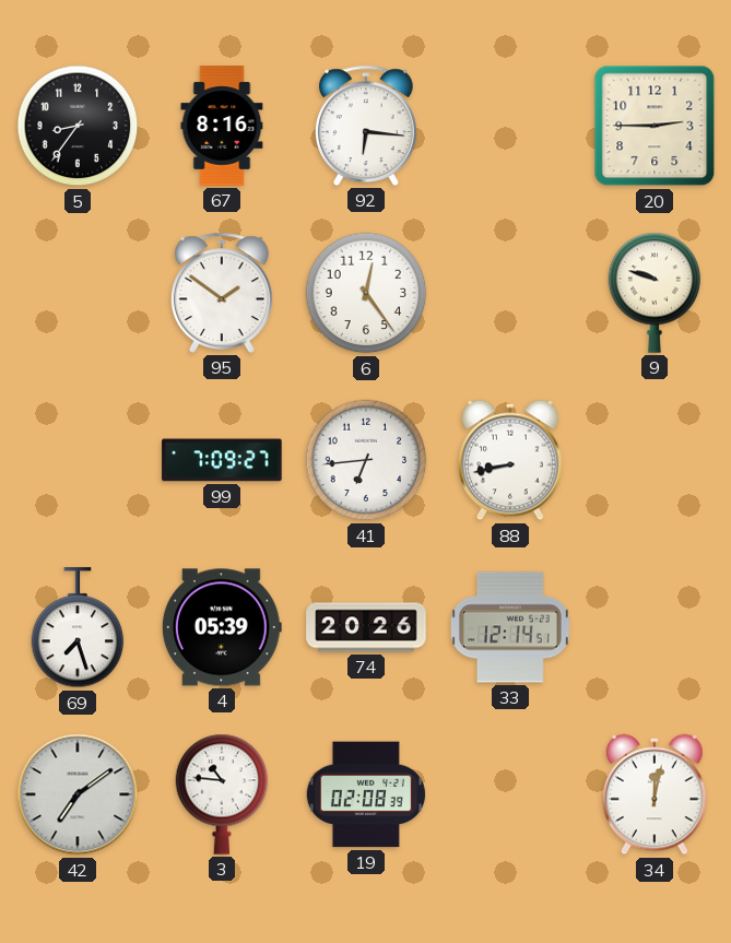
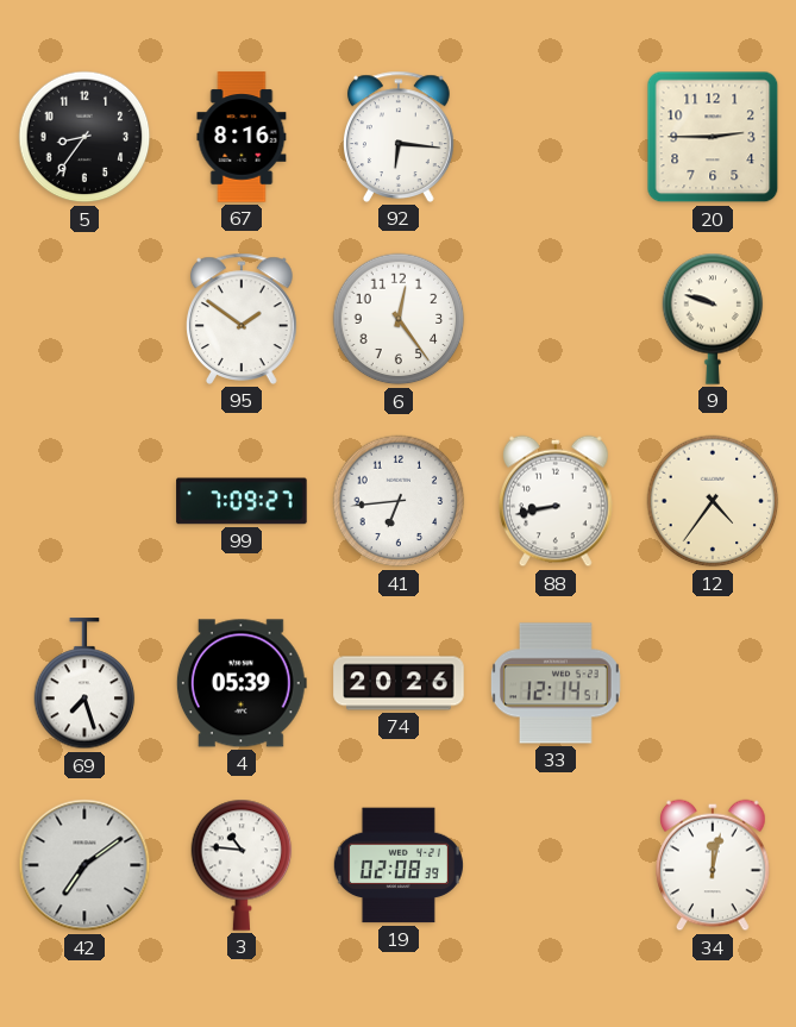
12: none -> 4:36
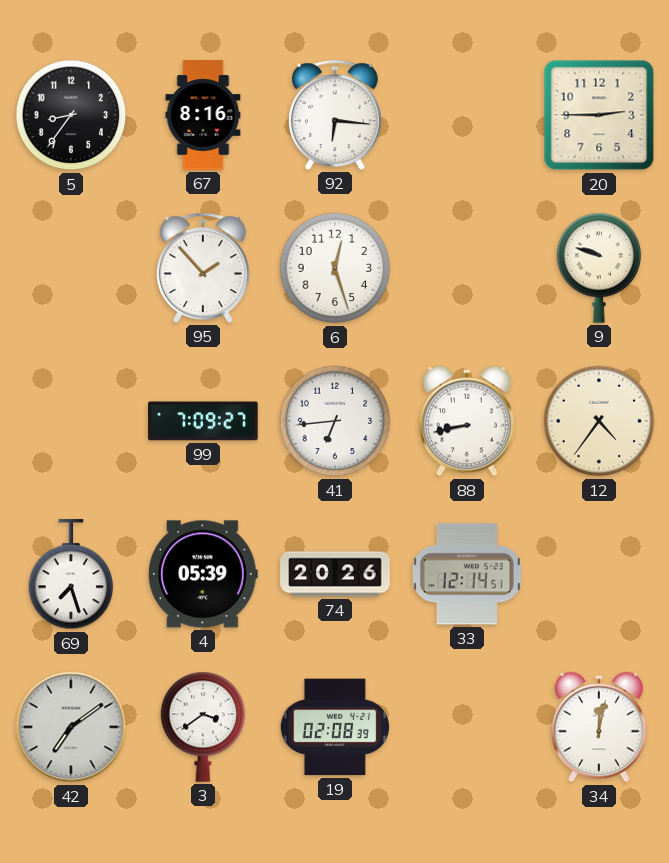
95: 1:51 -> 1:53
6: 12:24 -> 12:27
3: 10:46 -> 3:39
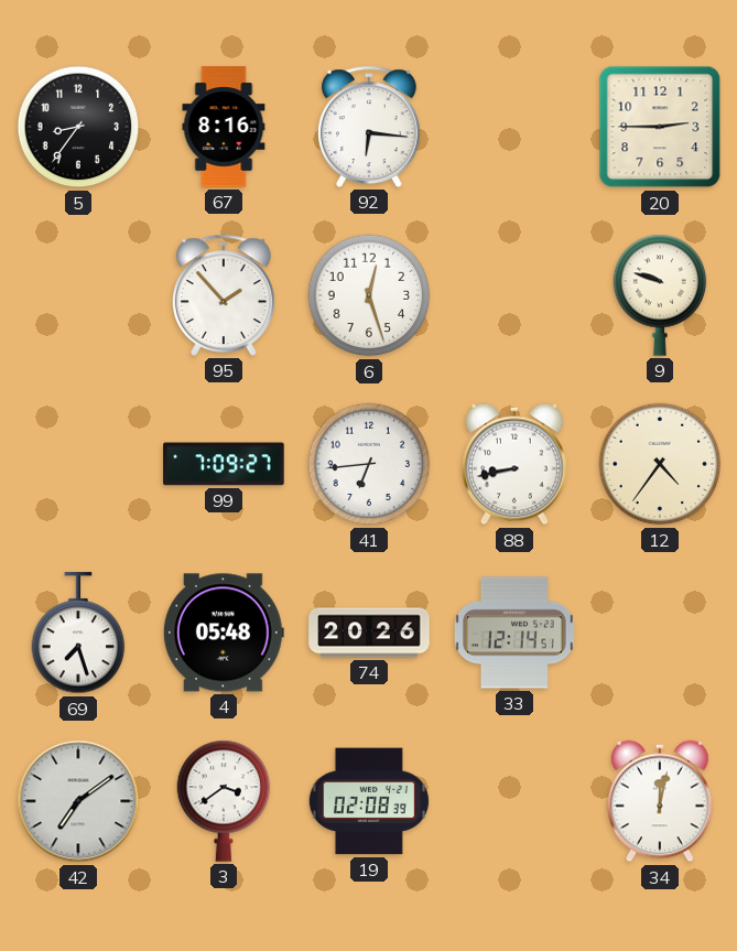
4: 05:39 -> 05:48
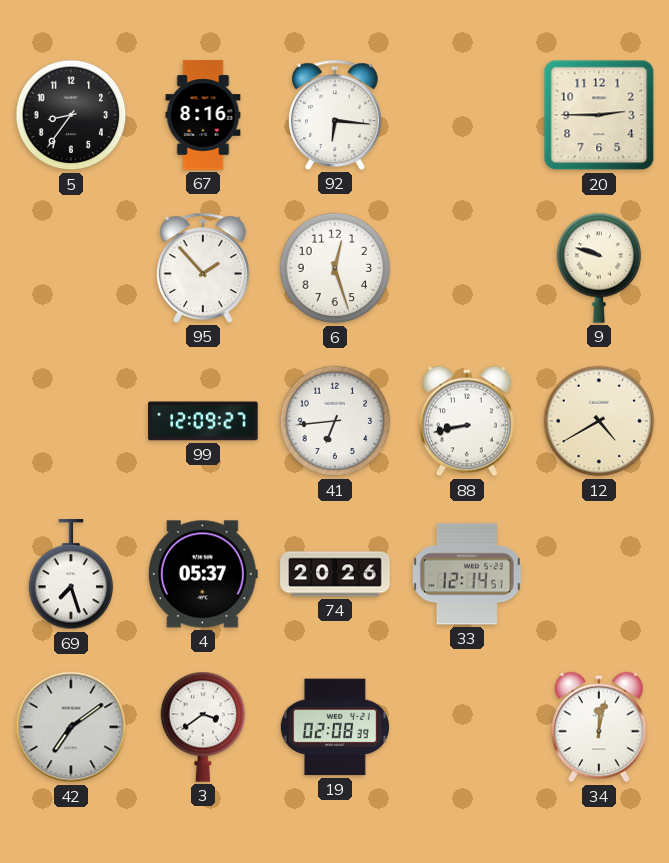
99: 7:09 -> 12:09
12: 4:36 -> 4:40
4: 05:48 -> 05:37
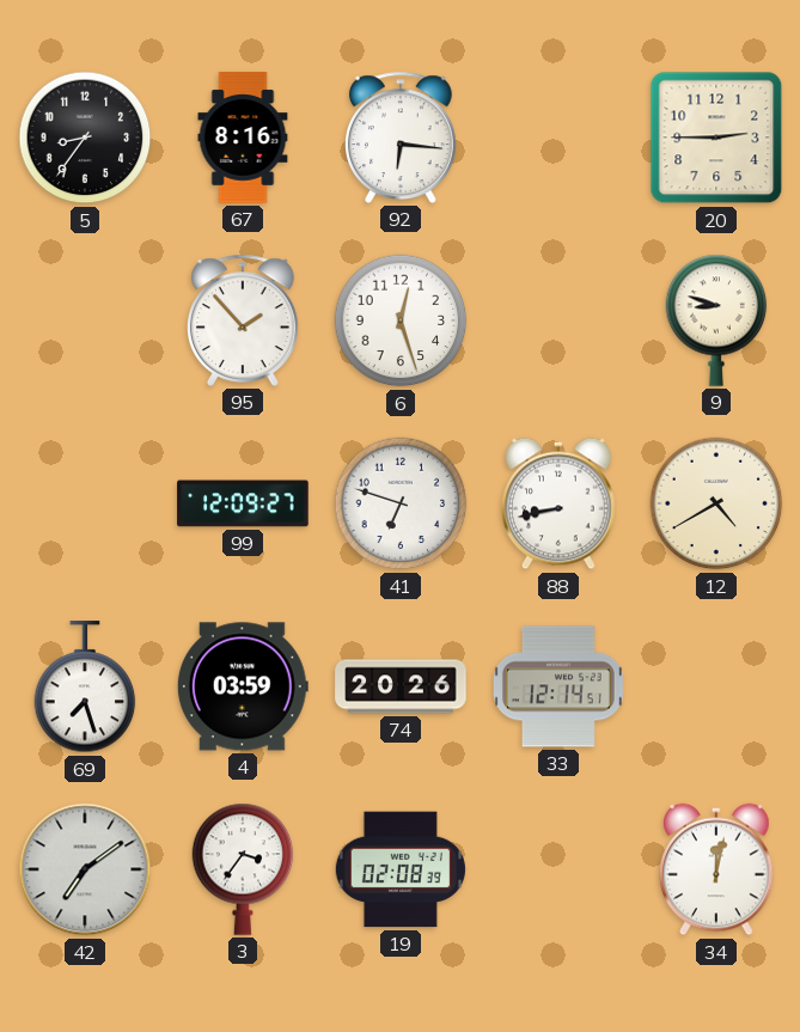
9: 9:48 -> 8:48
41: 6:44 -> 6:48
4: 05:37 -> 03:59
3: 3:39 -> 3:36
